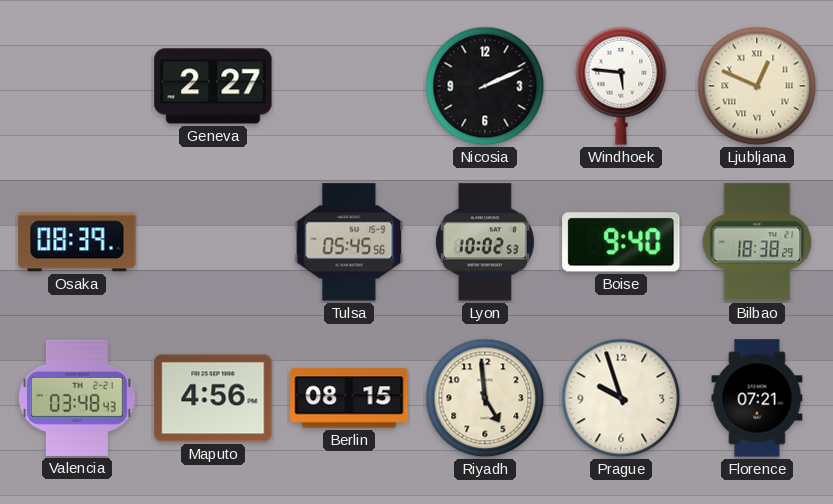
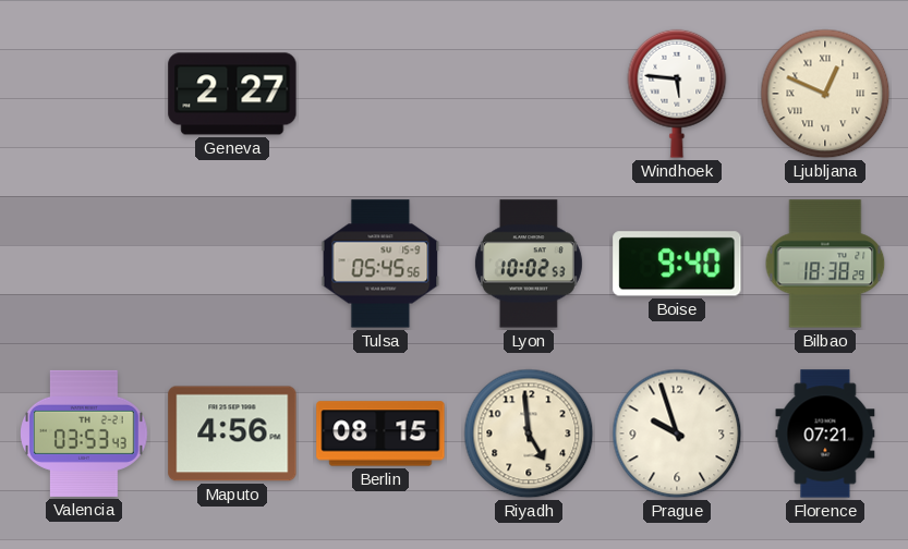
Nicosia: 2:11 -> none
Osaka: 08:39 -> none
Valencia: 03:48 -> 03:53
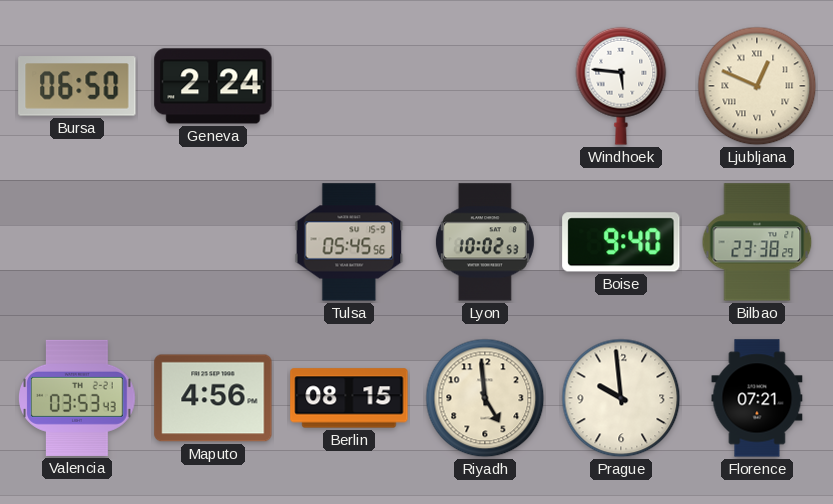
Bursa: none -> 06:50
Geneva: 2:27 -> 2:24
Bilbao: 18:38 -> 23:38
Prague: 9:57 -> 9:59
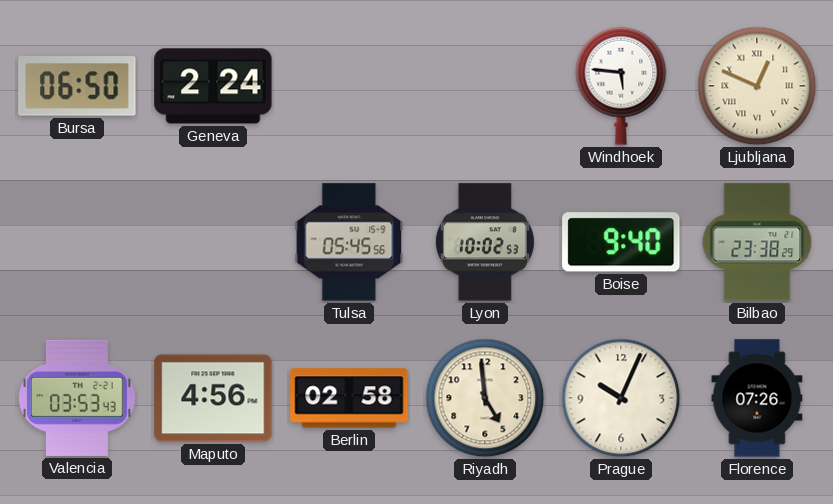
Berlin: 08:15 -> 02:58
Prague: 9:59 -> 10:04
Florence: 07:21 -> 07:26
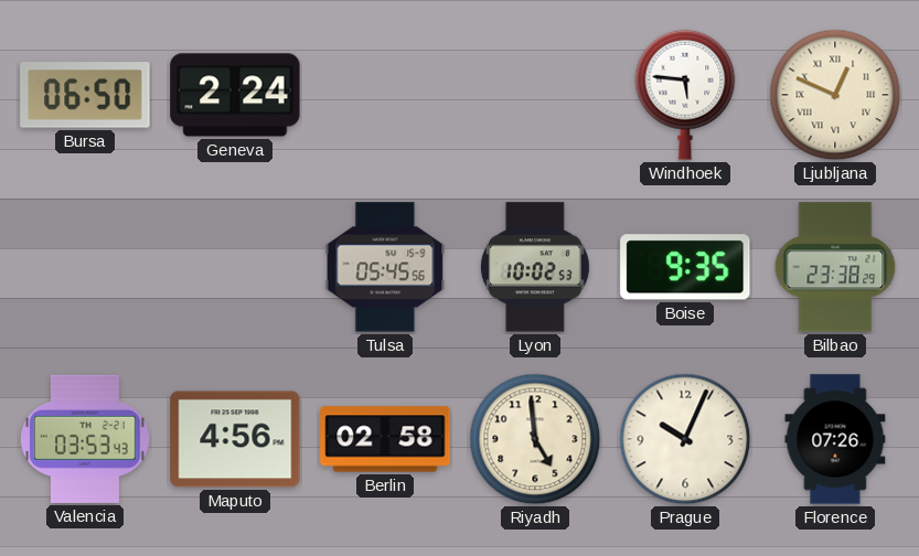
Boise: 9:40 -> 9:35
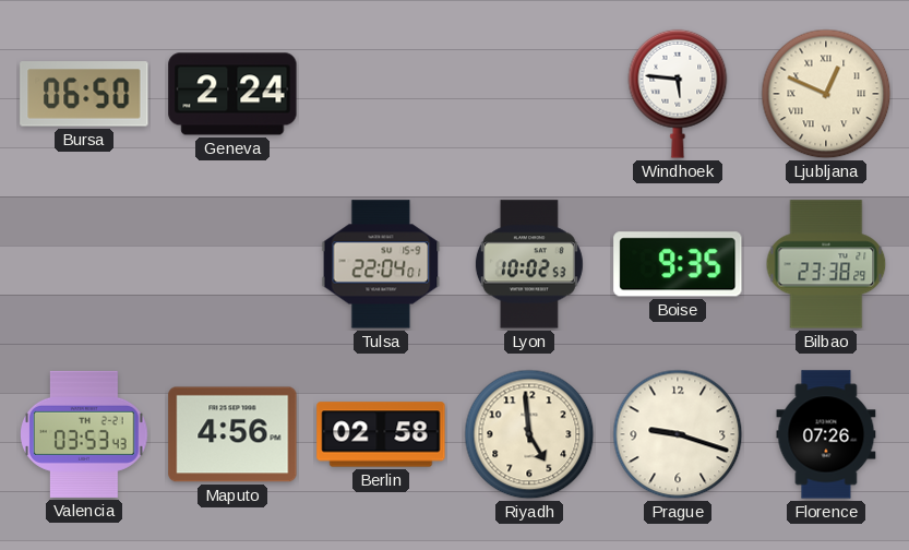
Tulsa: 05:45 -> 22:04
Prague: 10:04 -> 9:18
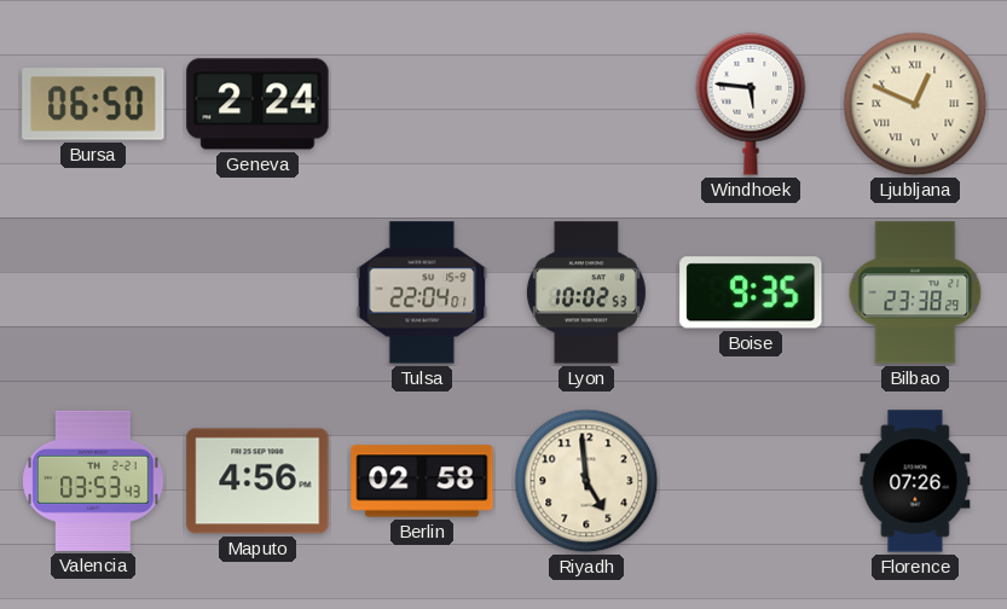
Prague: 9:18 -> none
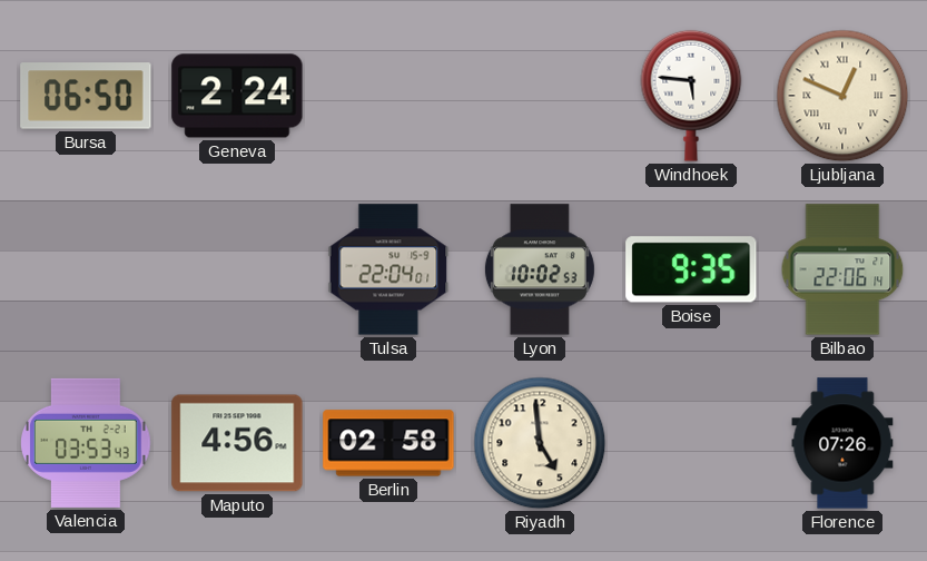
Bilbao: 23:38 -> 22:06
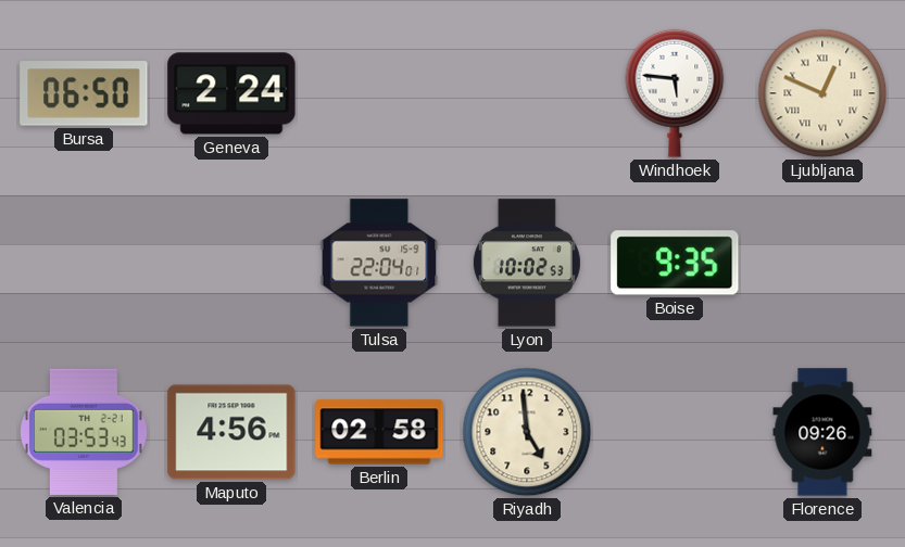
Bilbao: 22:06 -> none
Florence: 07:26 -> 09:26
